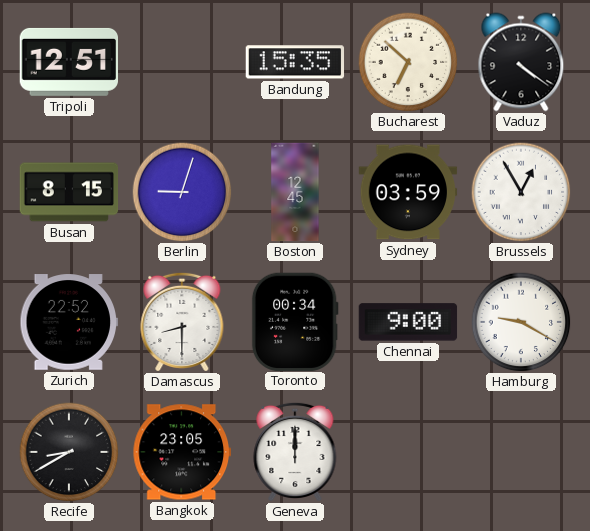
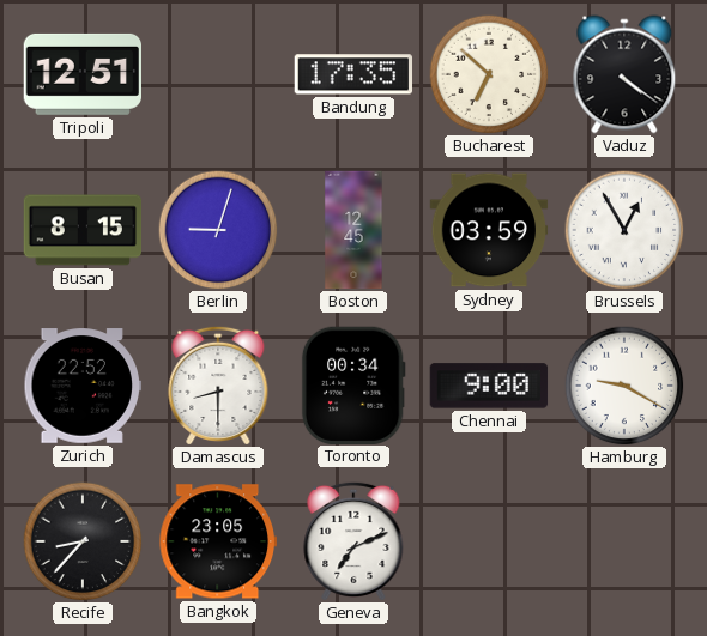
Bandung: 15:35 -> 17:35
Recife: 8:40 -> 8:37
Geneva: 12:00 -> 7:11
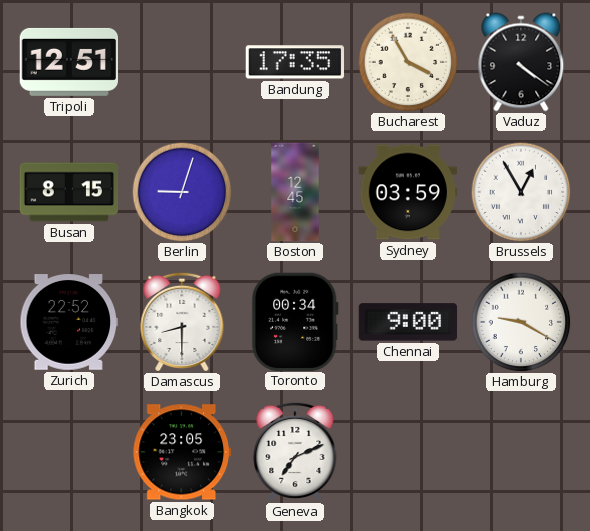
Bucharest: 6:52 -> 3:55
Recife: 8:37 -> none
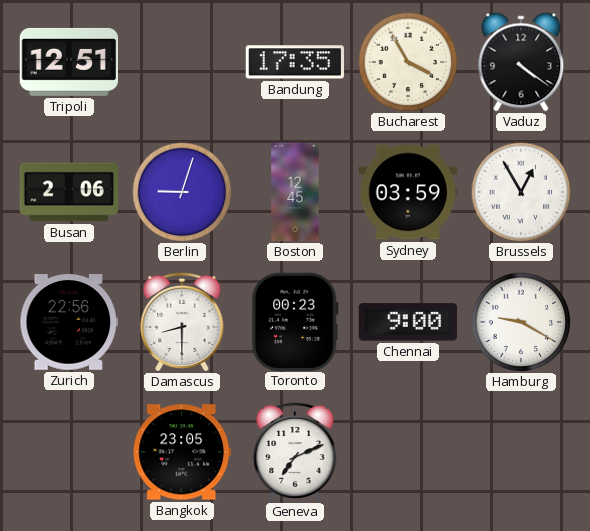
Busan: 8:15 -> 2:06
Zurich: 22:52 -> 22:56
Toronto: 00:34 -> 00:23
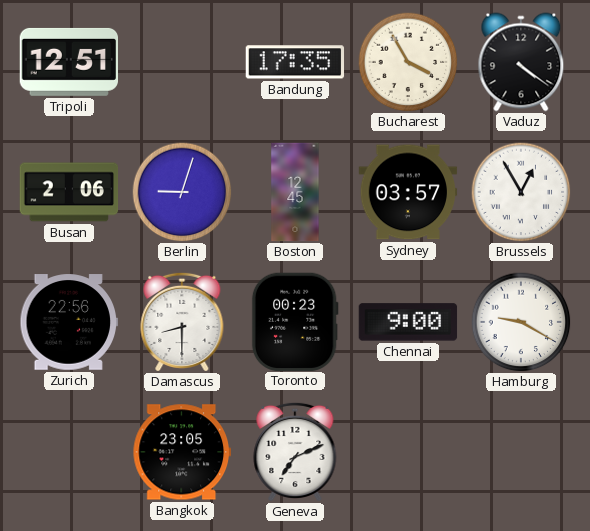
Sydney: 03:59 -> 03:57
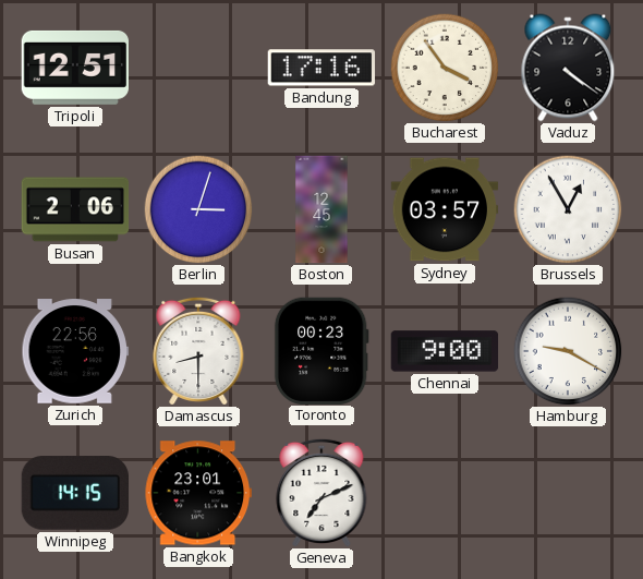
Bandung: 17:35 -> 17:16
Bucharest: 3:55 -> 3:54
Berlin: 9:03 -> 3:03
Winnipeg: none -> 14:15
Bangkok: 23:05 -> 23:01
